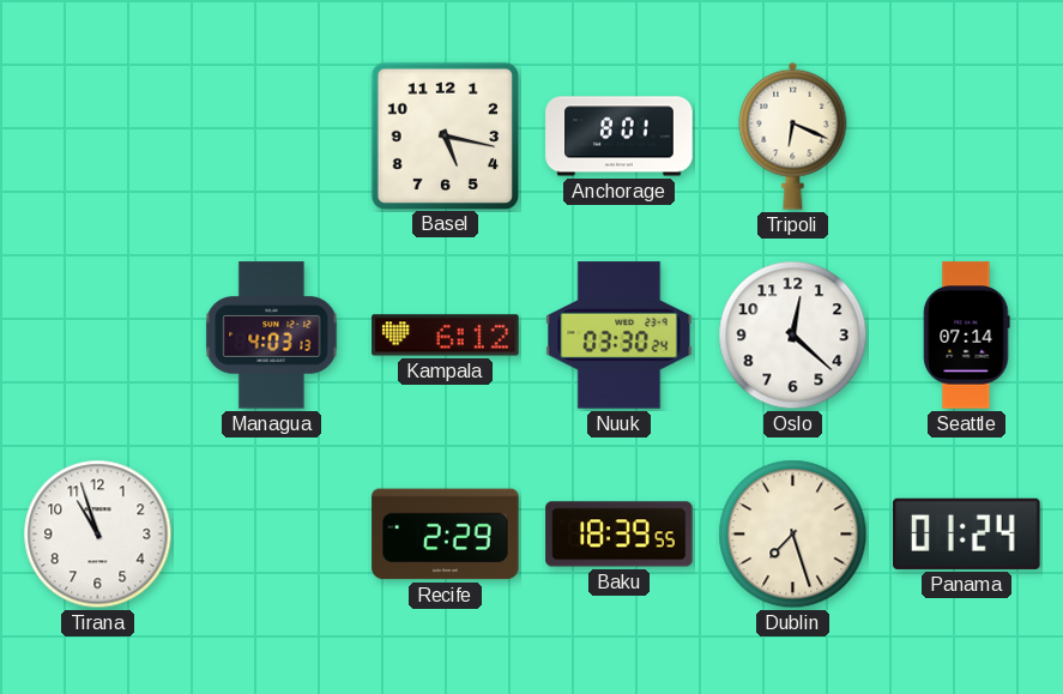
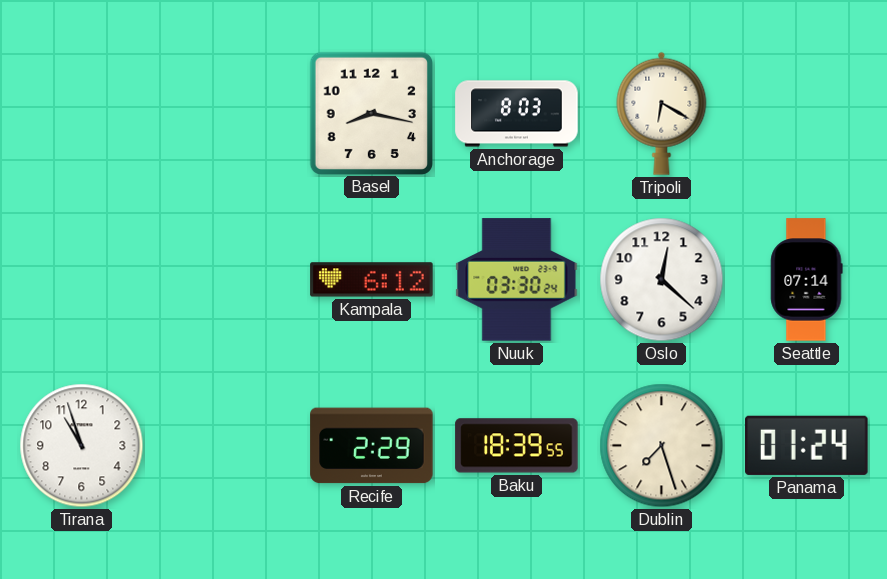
Basel: 5:17 -> 8:17
Anchorage: 8:01 -> 8:03
Tripoli: 6:19 -> 6:20
Managua: 4:03 -> none
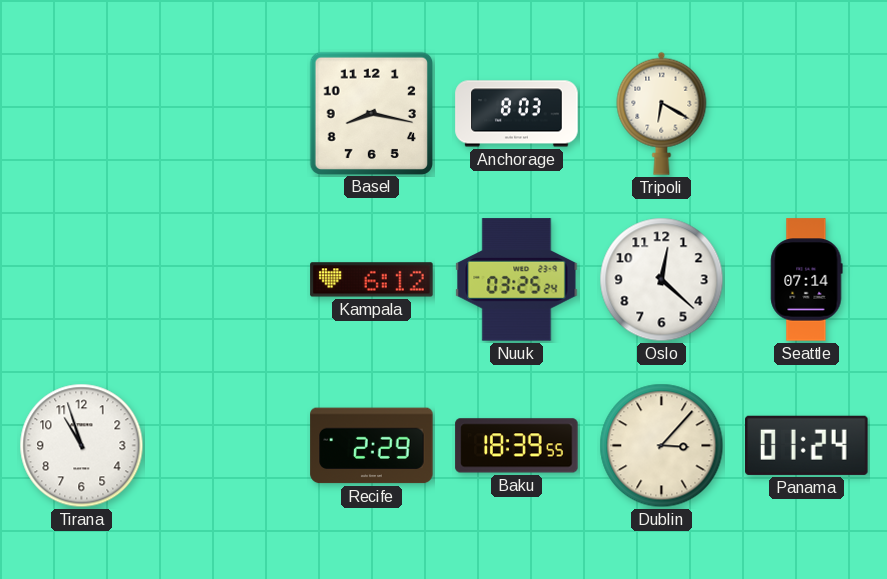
Nuuk: 03:30 -> 03:25
Dublin: 7:27 -> 3:07
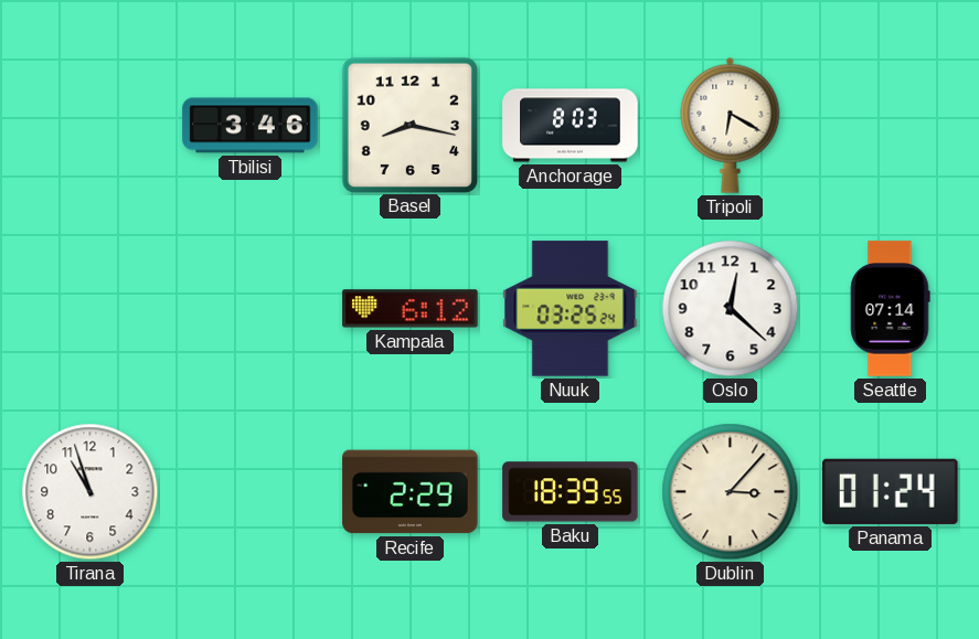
Tbilisi: none -> 3:46
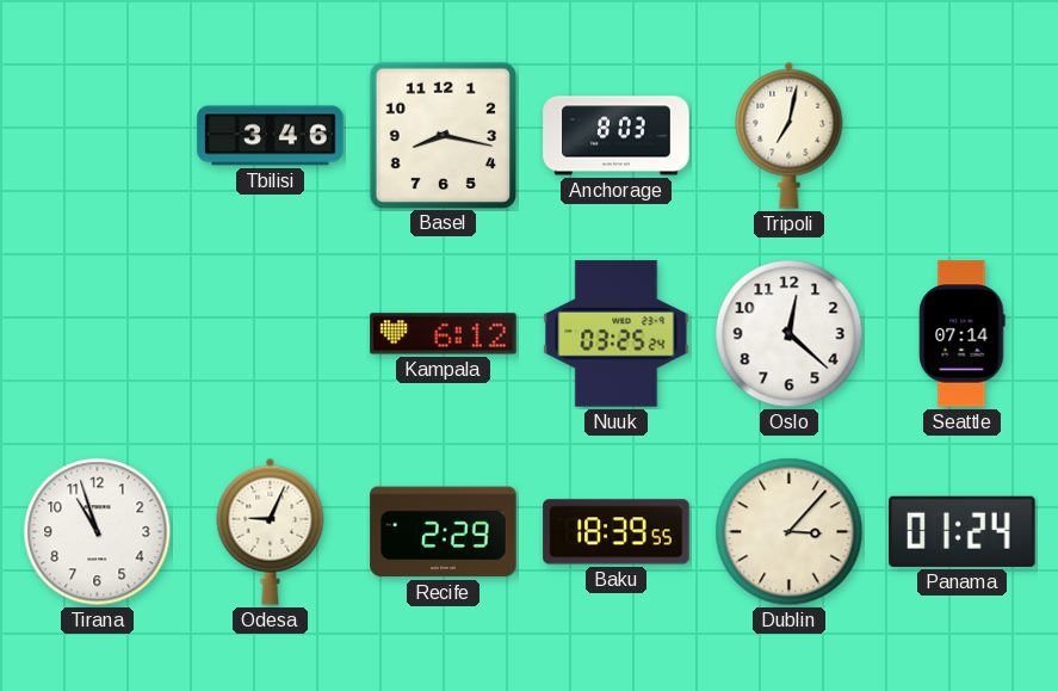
Tripoli: 6:20 -> 7:02
Odesa: none -> 9:04
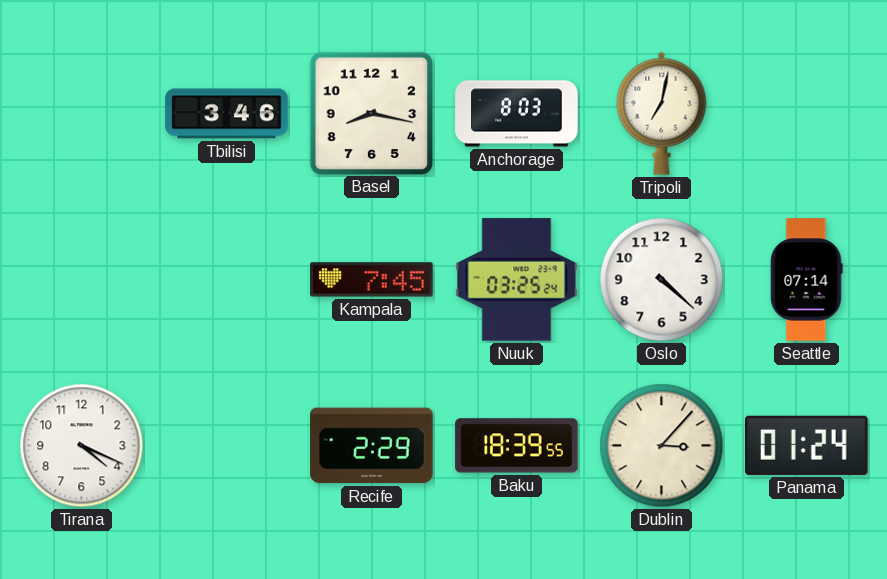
Kampala: 6:12 -> 7:45
Oslo: 12:22 -> 4:22
Tirana: 10:57 -> 4:19
Odesa: 9:04 -> none
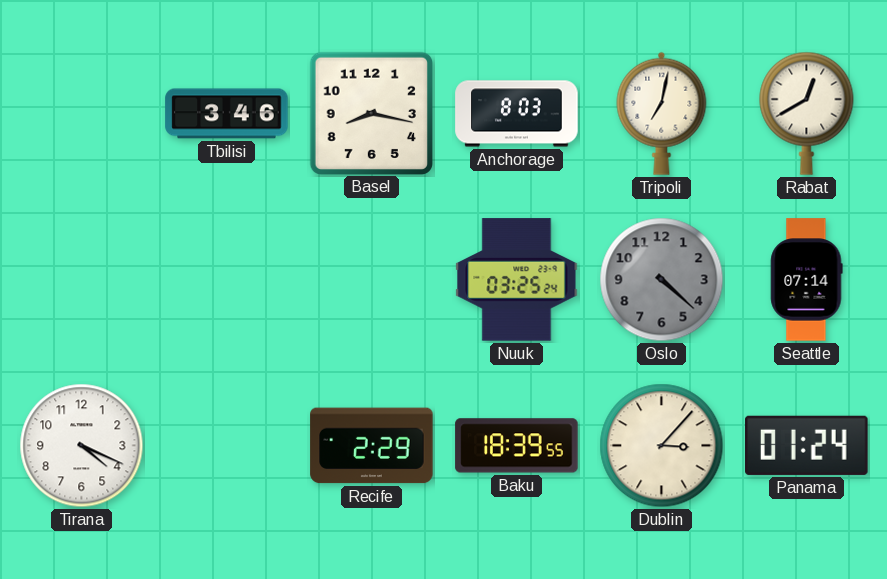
Rabat: none -> 12:40
Kampala: 7:45 -> none
Oslo dial: white -> grey
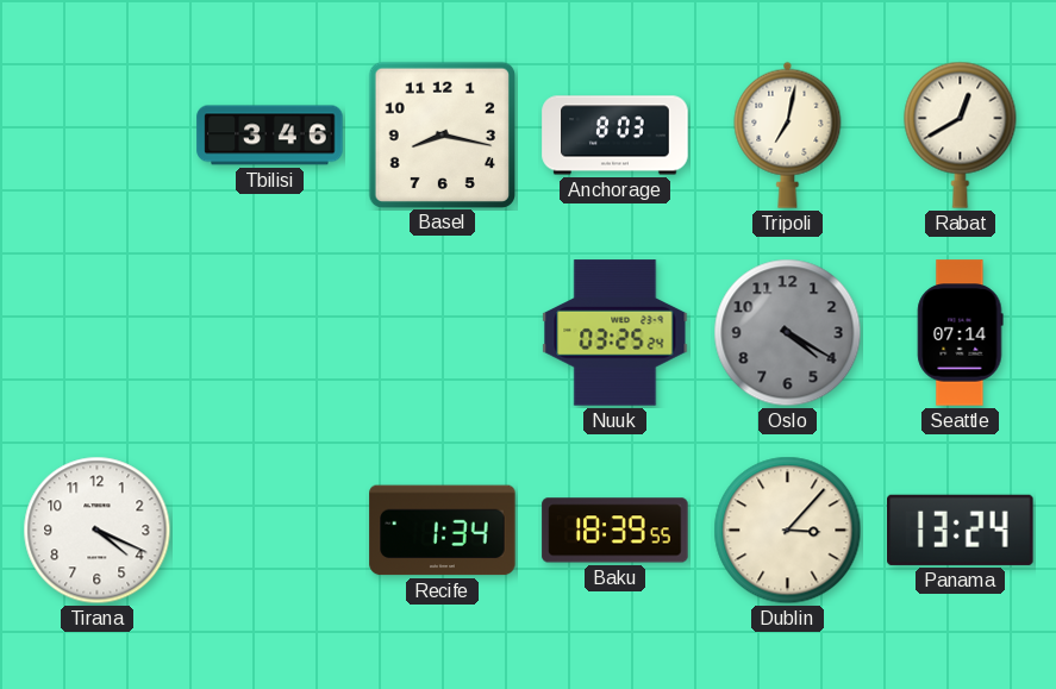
Oslo: 4:22 -> 4:20
Recife: 2:29 -> 1:34
Panama: 01:24 -> 13:24
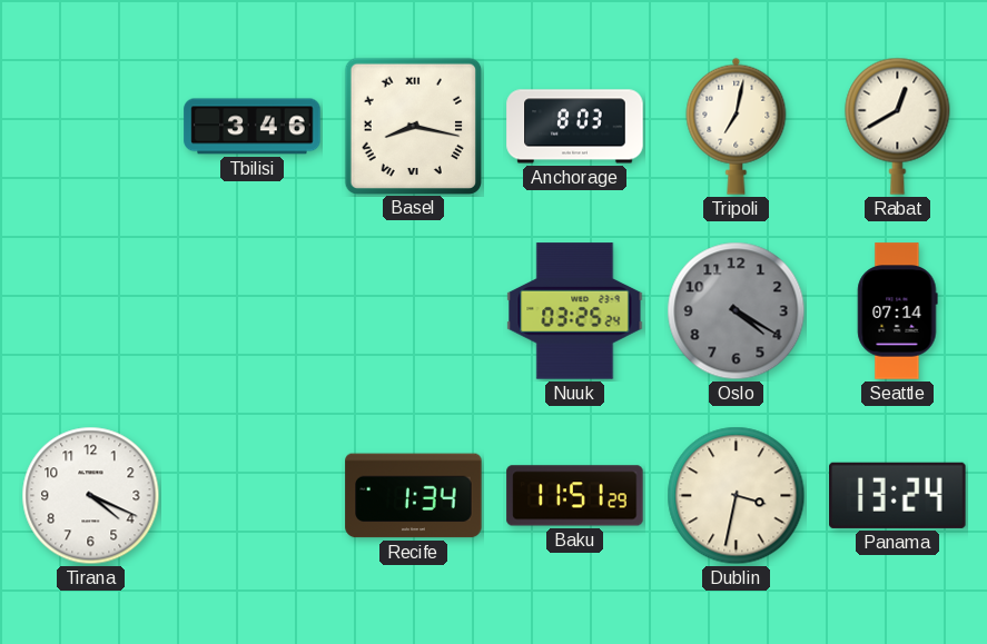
Basel numerals: Arabic -> Roman
Baku: 18:39 -> 11:51
Dublin: 3:07 -> 3:32
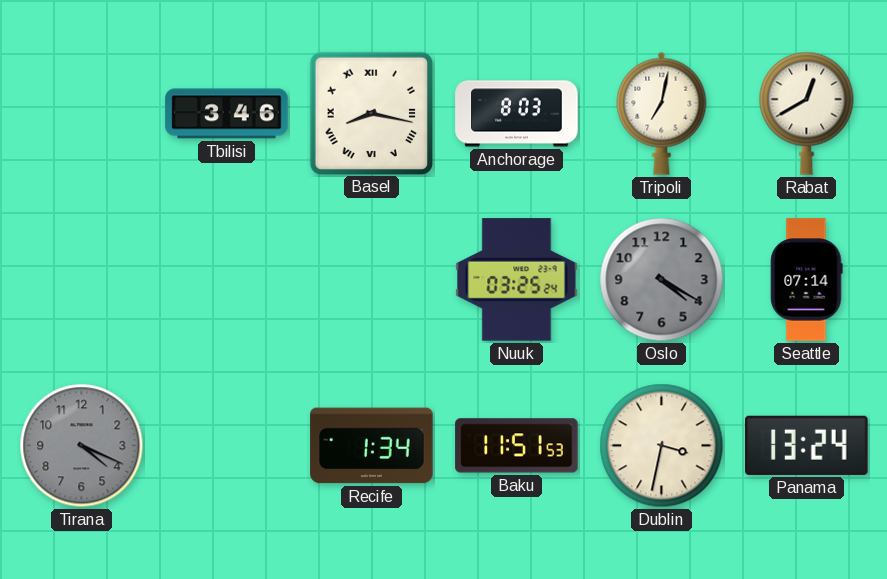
Tirana dial: white -> grey
Baku: 11:51:29 -> 11:51:53
